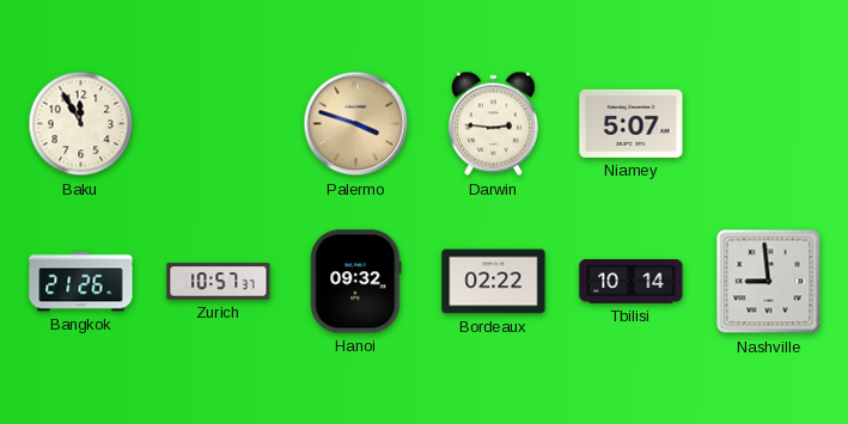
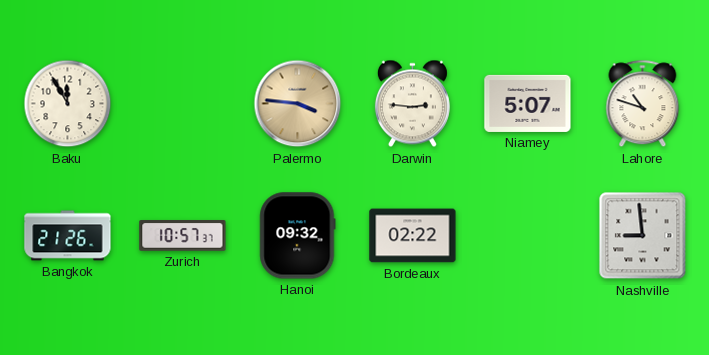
Palermo: 3:48 -> 3:46
Lahore: none -> 10:48
Tbilisi: 10:14 -> none
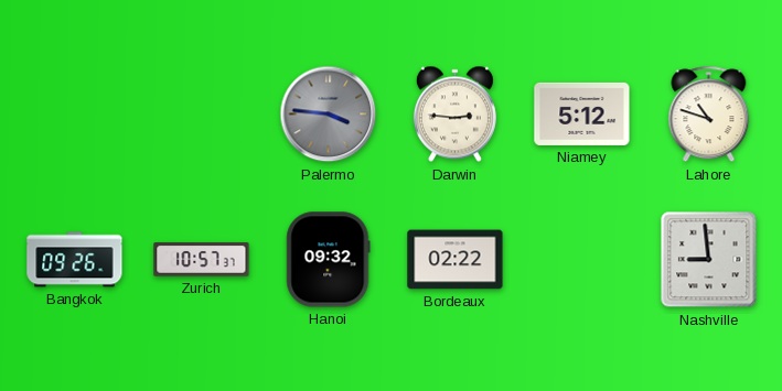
Baku: 11:55 -> none
Palermo dial: champagne -> grey
Niamey: 5:07 -> 5:12
Bangkok: 21:26 -> 09:26
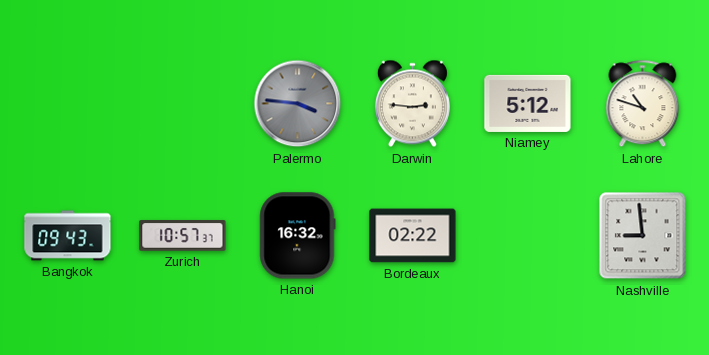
Bangkok: 09:26 -> 09:43
Hanoi: 09:32 -> 16:32
